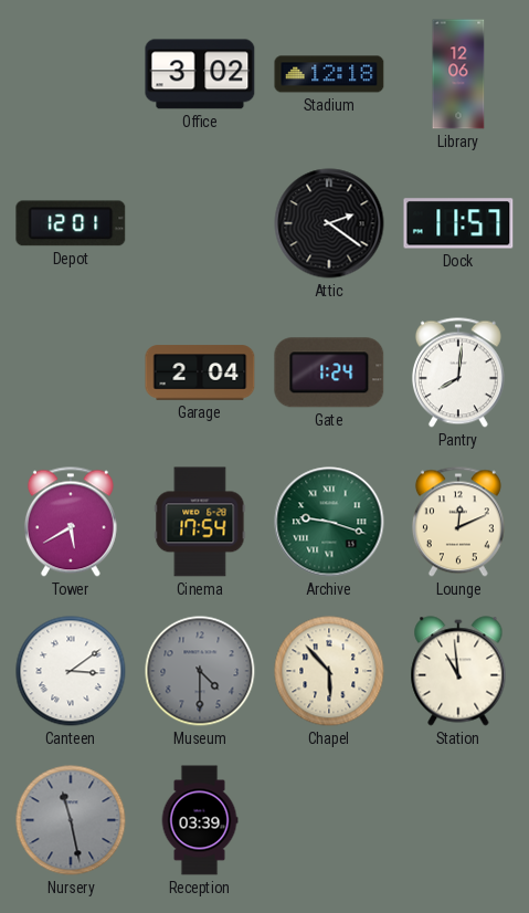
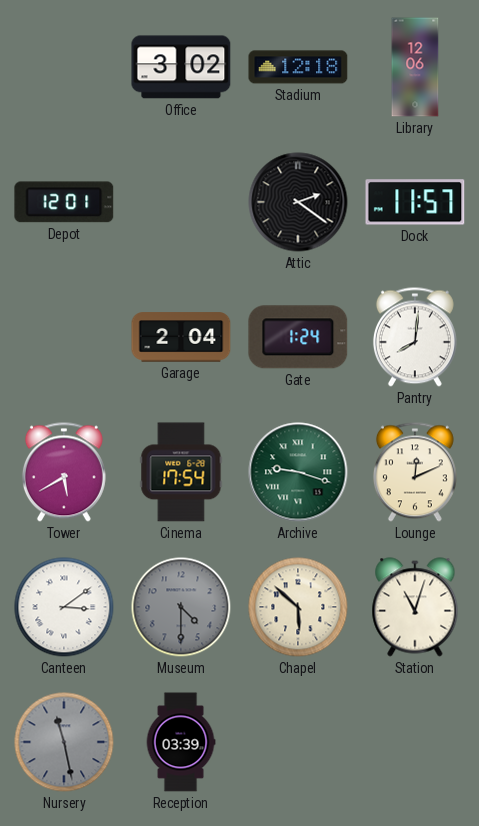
Chapel: 5:53 -> 5:52
Station: 10:59 -> 11:03
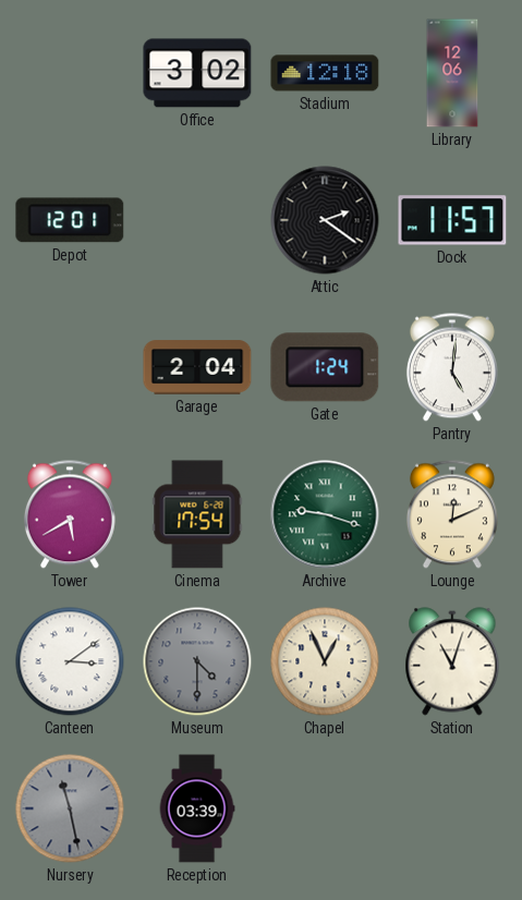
Pantry: 8:01 -> 5:01
Chapel: 5:52 -> 12:56
